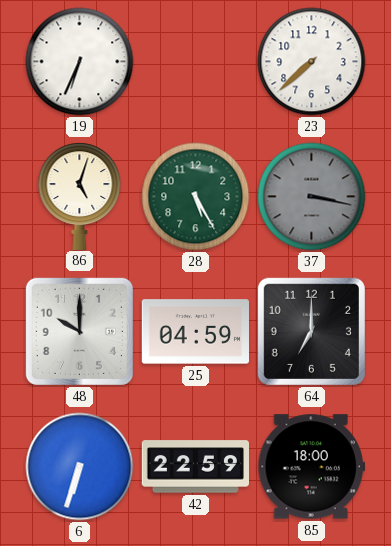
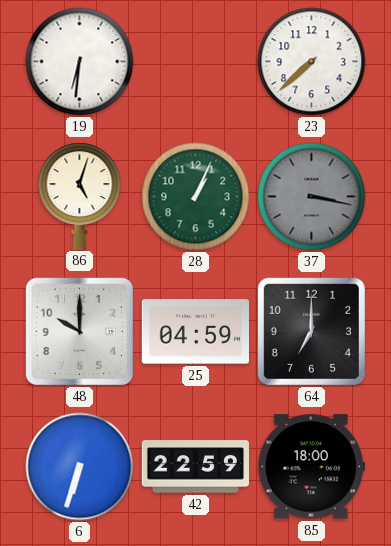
19: 6:34 -> 6:31
28: 5:25 -> 1:04
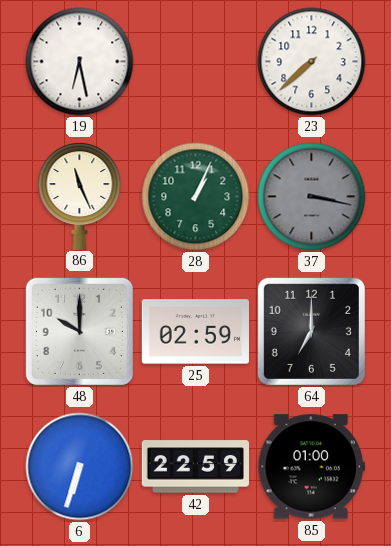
19: 6:31 -> 6:28
86: 5:03 -> 11:26
25: 04:59 -> 02:59
85: 18:00 -> 01:00
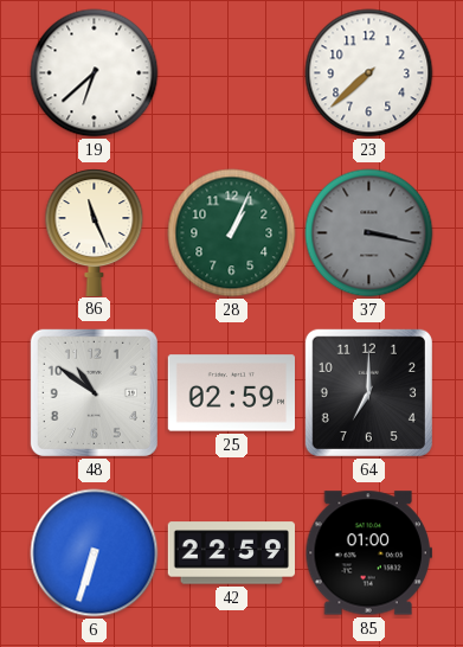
19: 6:28 -> 6:38
48: 10:00 -> 10:51
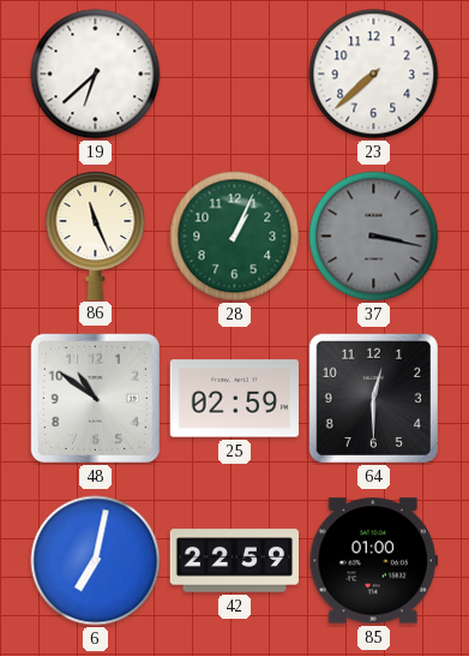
64: 7:00 -> 12:30
6: 6:33 -> 7:02
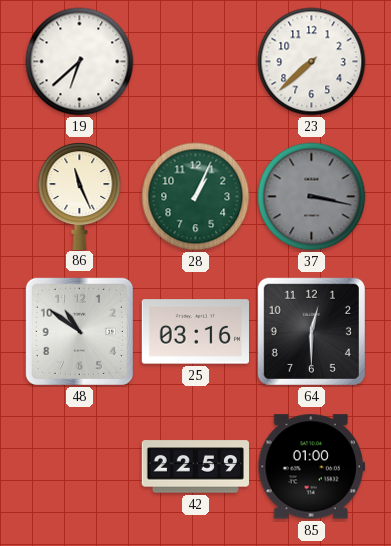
25: 02:59 -> 03:16
6: 7:02 -> none
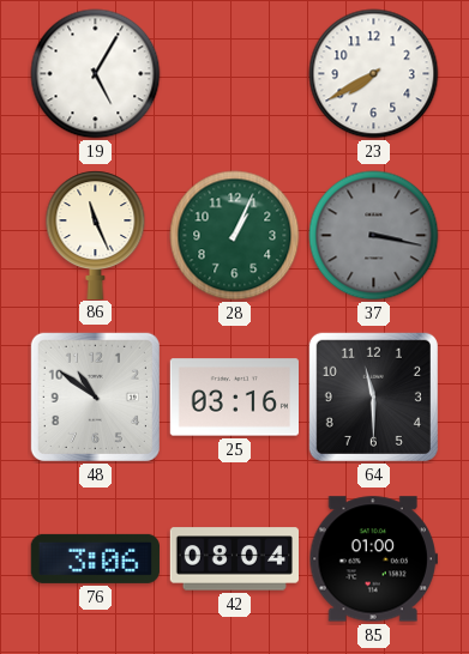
19: 6:38 -> 5:05
23: 7:38 -> 7:40
64: 12:30 -> 11:30
76: none -> 3:06
42: 22:59 -> 08:04
